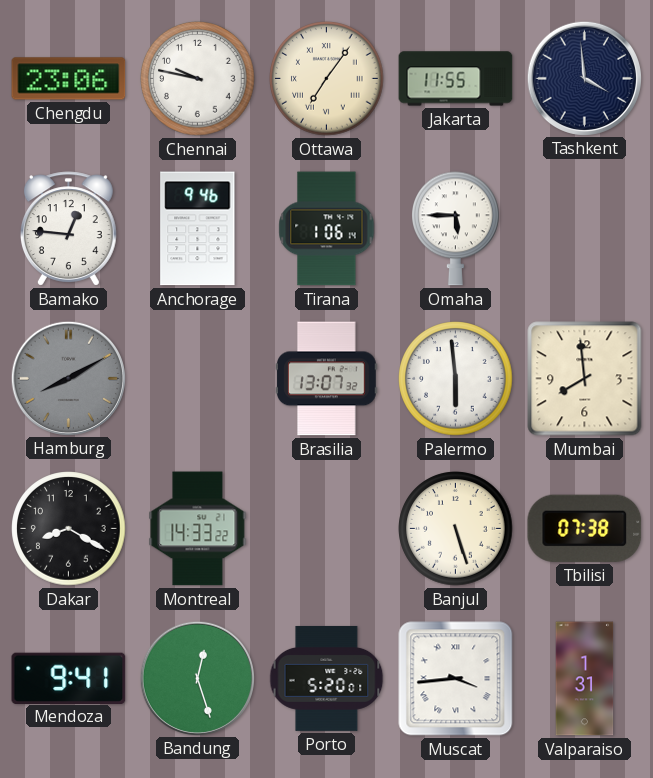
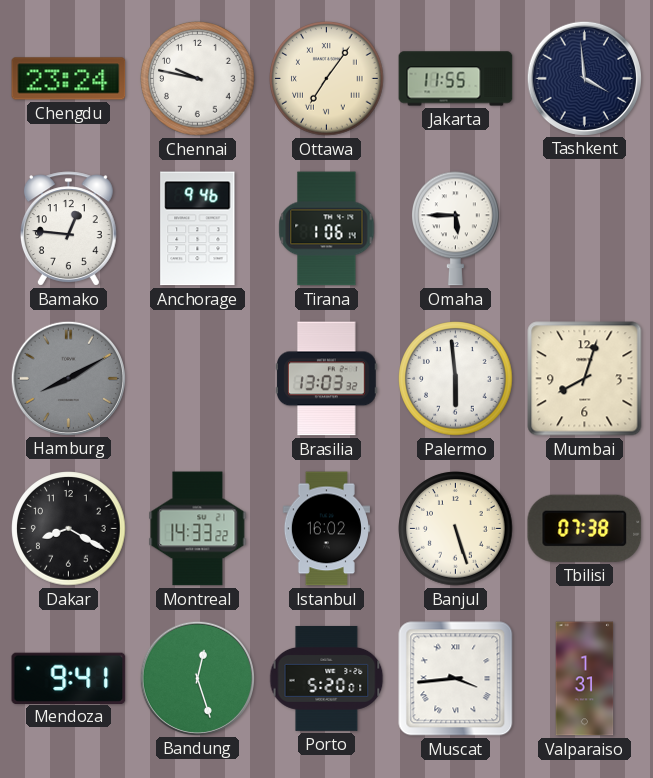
Chengdu: 23:06 -> 23:24
Brasilia: 13:07 -> 13:03
Mumbai: 7:59 -> 8:03
Istanbul: none -> 16:02
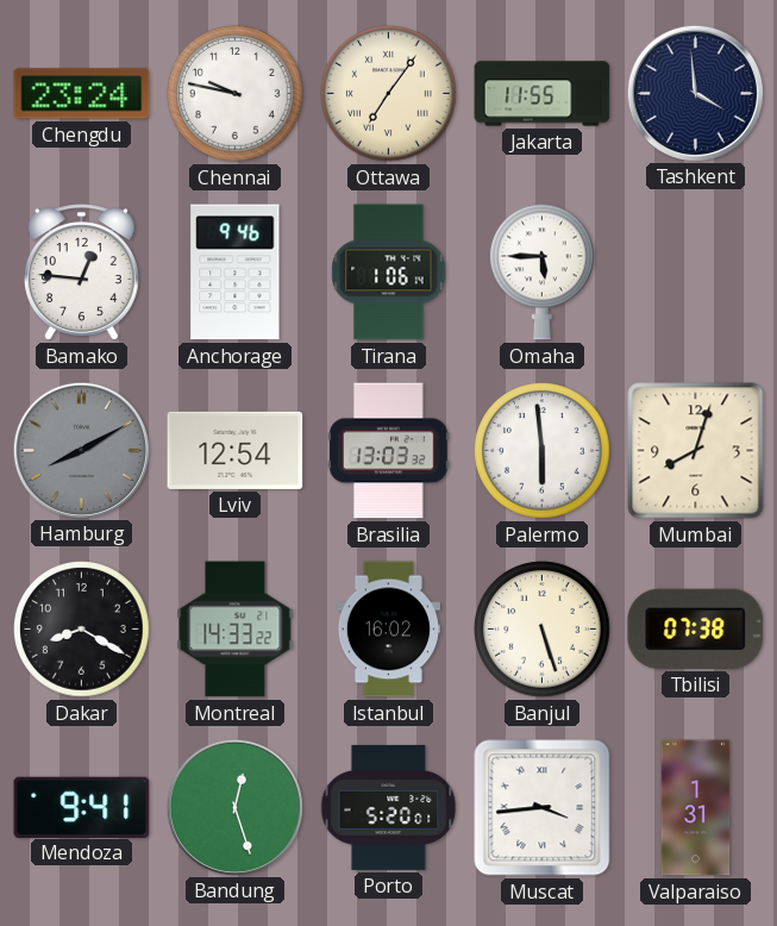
Lviv: none -> 12:54
